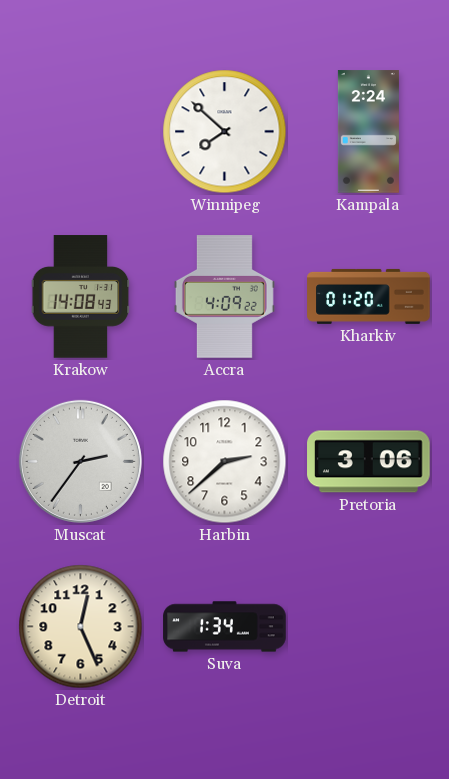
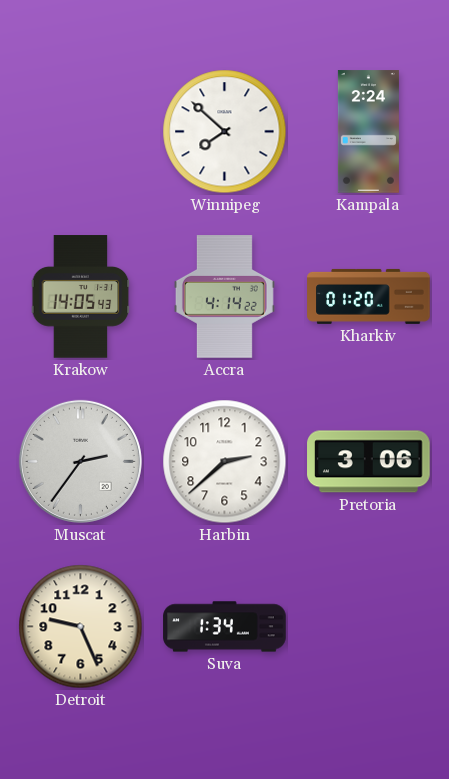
Krakow: 14:08 -> 14:05
Accra: 4:09 -> 4:14
Detroit: 12:26 -> 9:26
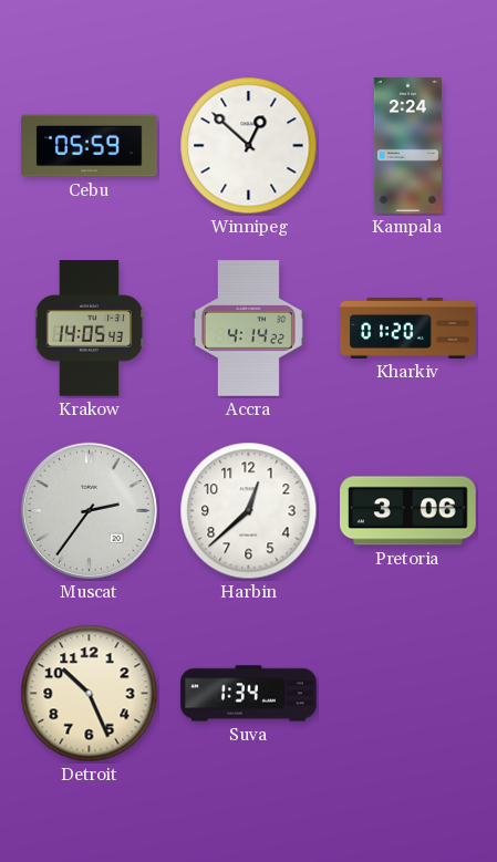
Cebu: none -> 05:59
Winnipeg: 7:52 -> 12:52
Harbin: 2:38 -> 12:38
Detroit: 9:26 -> 10:26
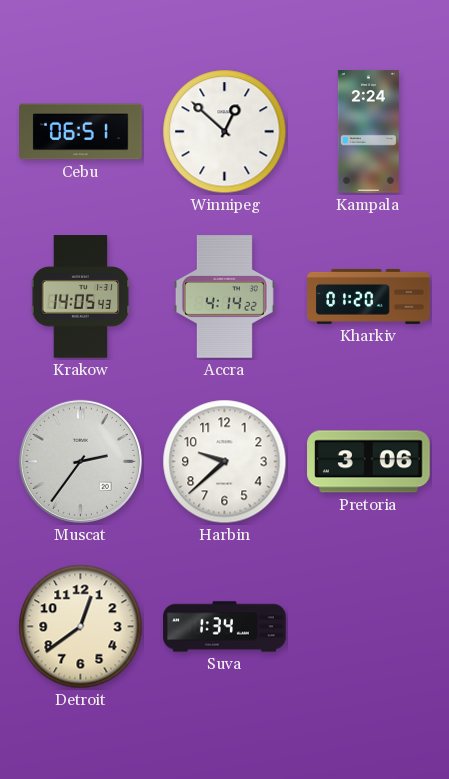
Cebu: 05:59 -> 06:51
Harbin: 12:38 -> 9:38
Detroit: 10:26 -> 12:39
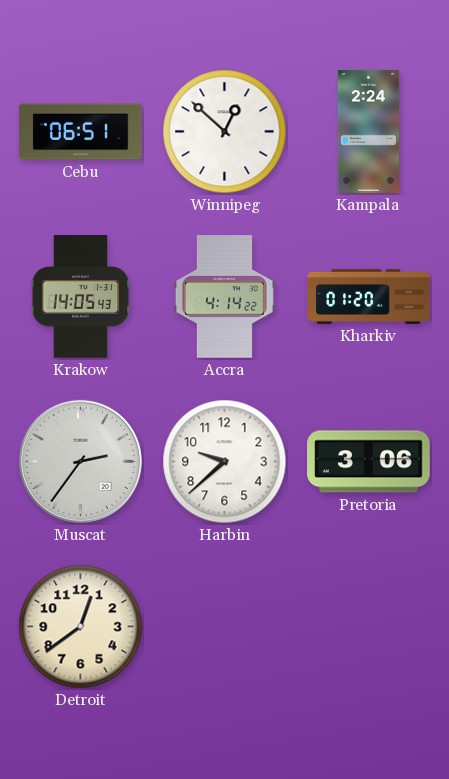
Suva: 1:34 -> none
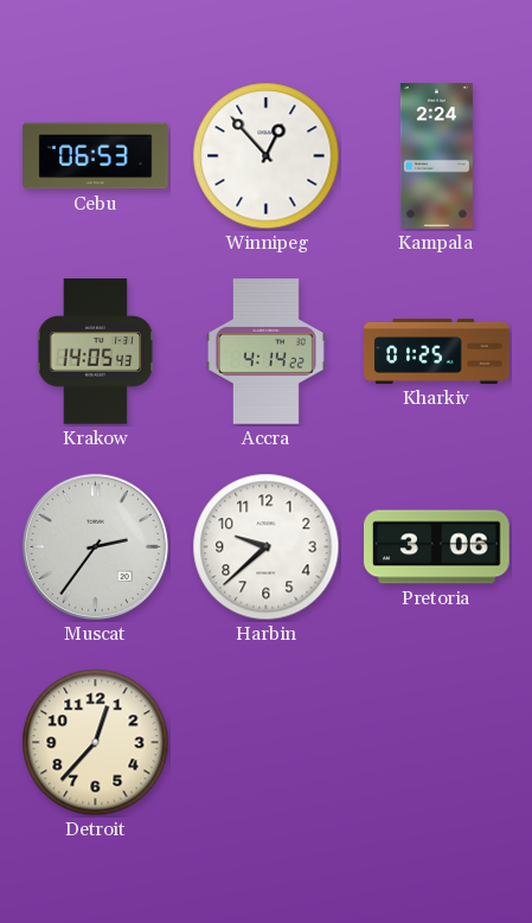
Cebu: 06:51 -> 06:53
Winnipeg: 12:52 -> 12:53
Kharkiv: 01:20 -> 01:25
Detroit: 12:39 -> 12:37
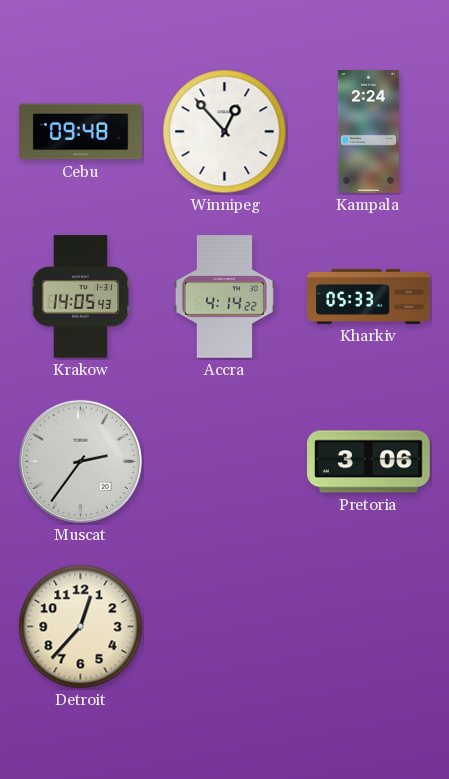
Cebu: 06:53 -> 09:48
Kharkiv: 01:25 -> 05:33
Harbin: 9:38 -> none
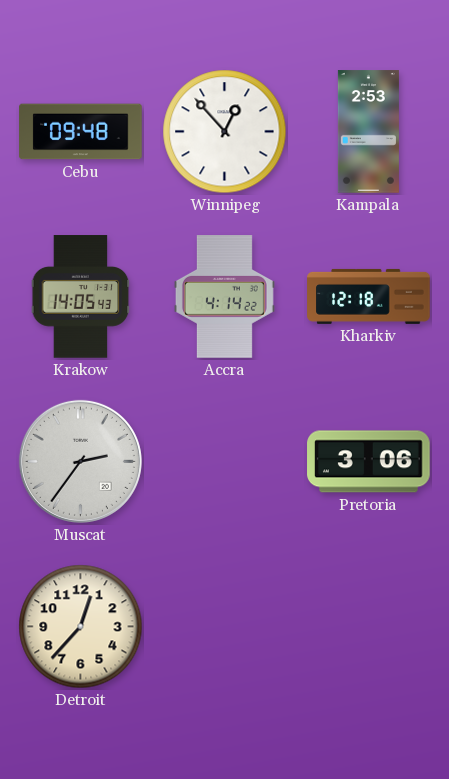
Kampala: 2:24 -> 2:53
Kharkiv: 05:33 -> 12:18
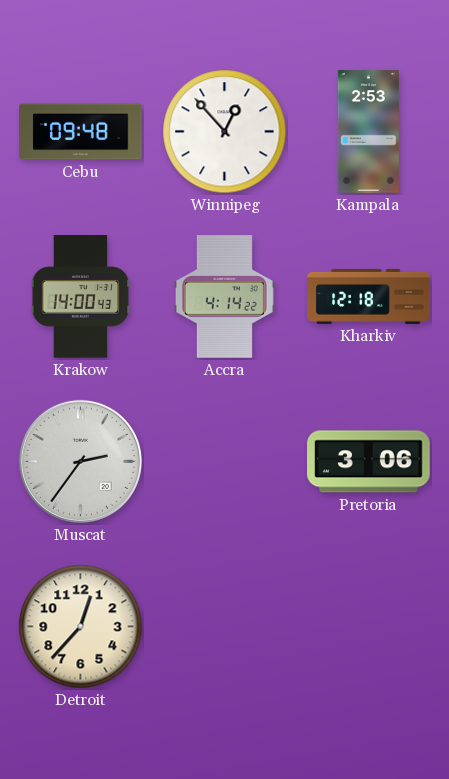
Krakow: 14:05 -> 14:00
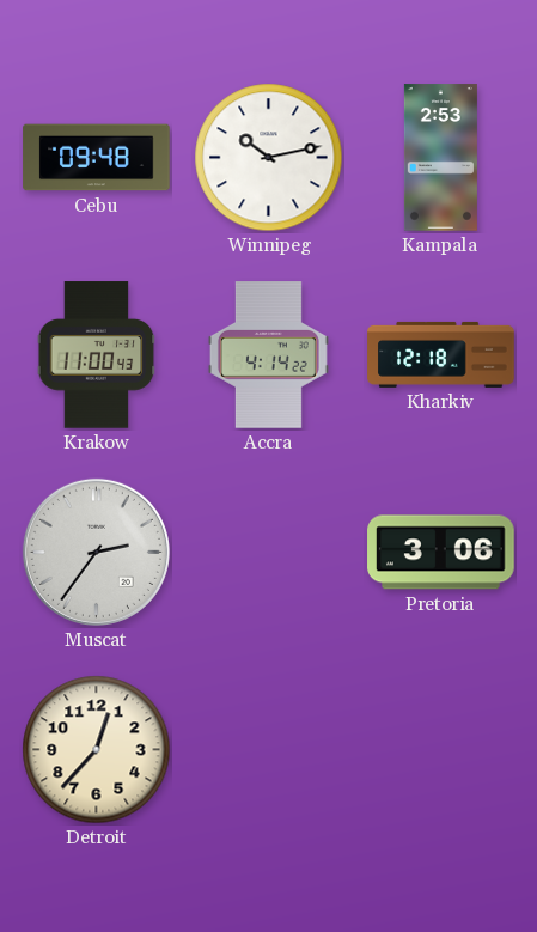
Winnipeg: 12:53 -> 10:13
Krakow: 14:00 -> 11:00
